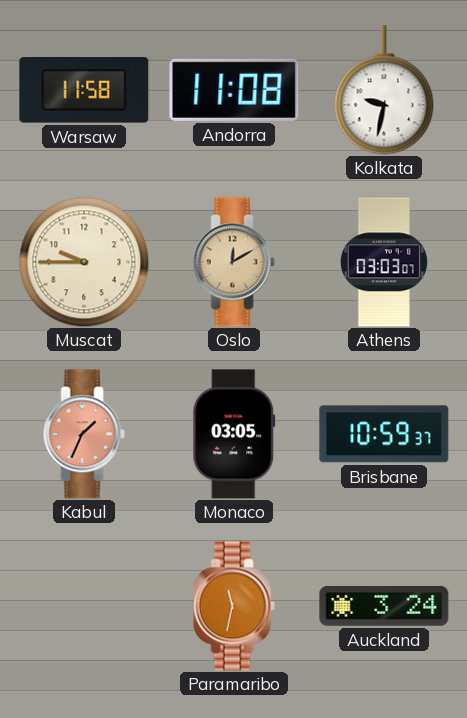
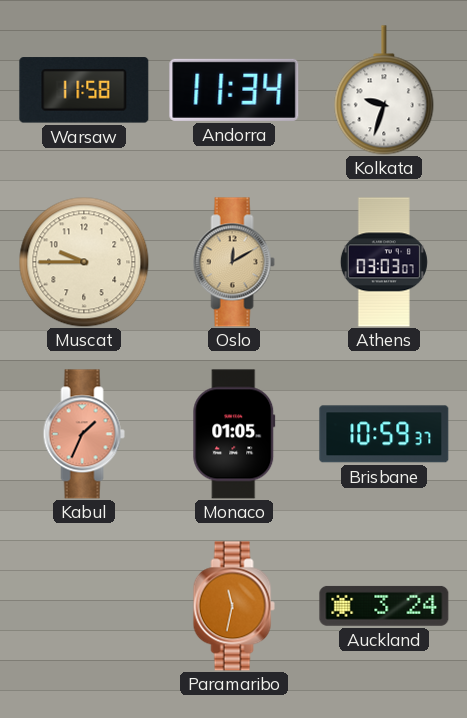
Andorra: 11:08 -> 11:34
Kolkata: 9:32 -> 9:33
Monaco: 03:05 -> 01:05
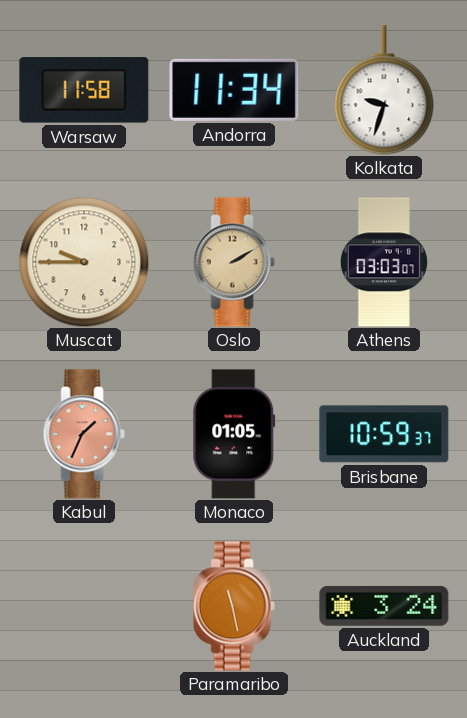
Oslo: 12:10 -> 2:10
Paramaribo: 11:32 -> 11:28
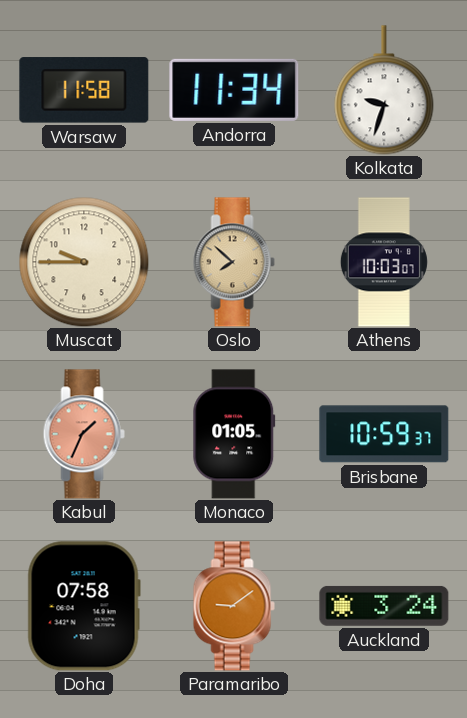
Oslo: 2:10 -> 7:52
Athens: 03:03 -> 10:03
Doha: none -> 07:58
Paramaribo: 11:28 -> 9:09
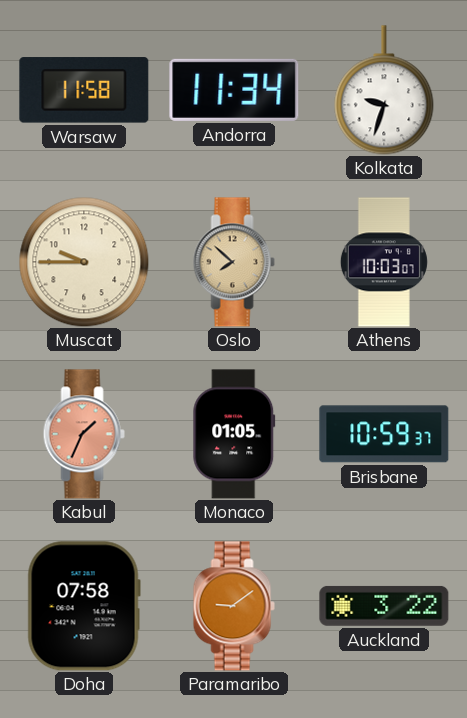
Auckland: 3:24 -> 3:22
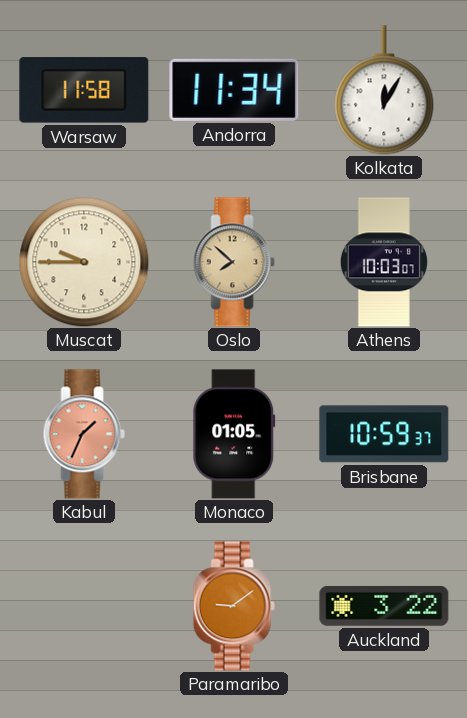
Kolkata: 9:33 -> 12:05
Doha: 07:58 -> none
